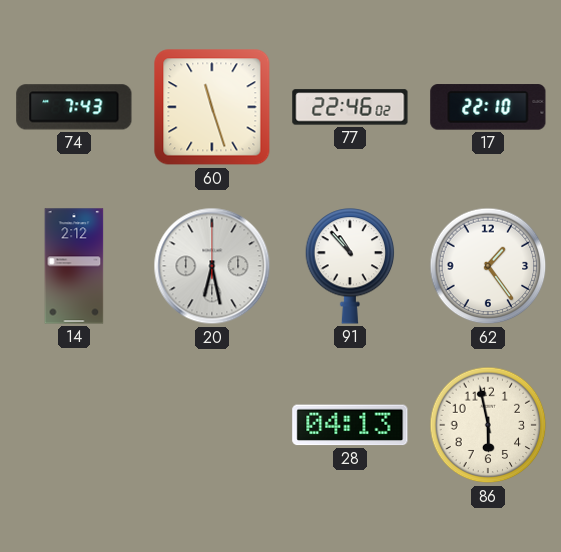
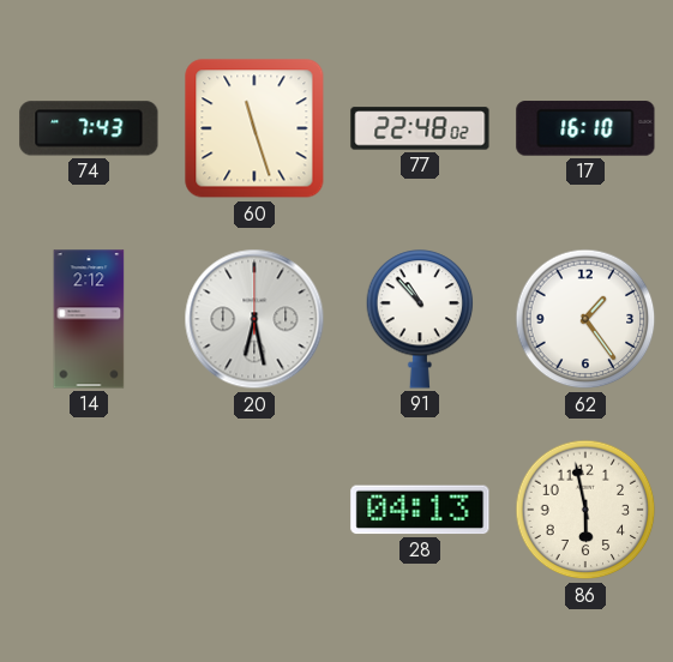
77: 22:46 -> 22:48
17: 22:10 -> 16:10
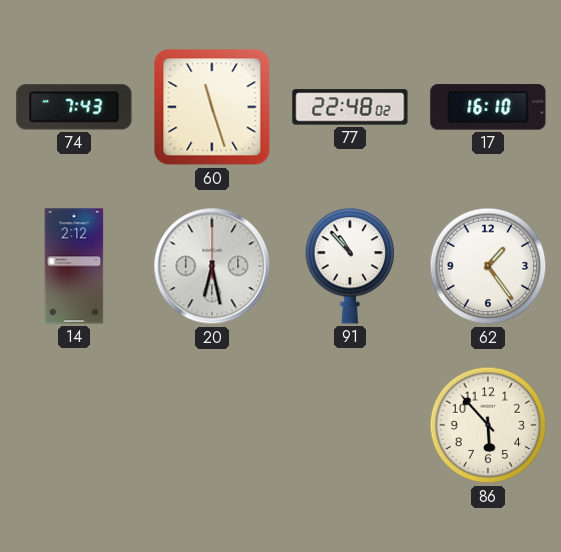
28: 04:13 -> none
86: 5:58 -> 5:53
